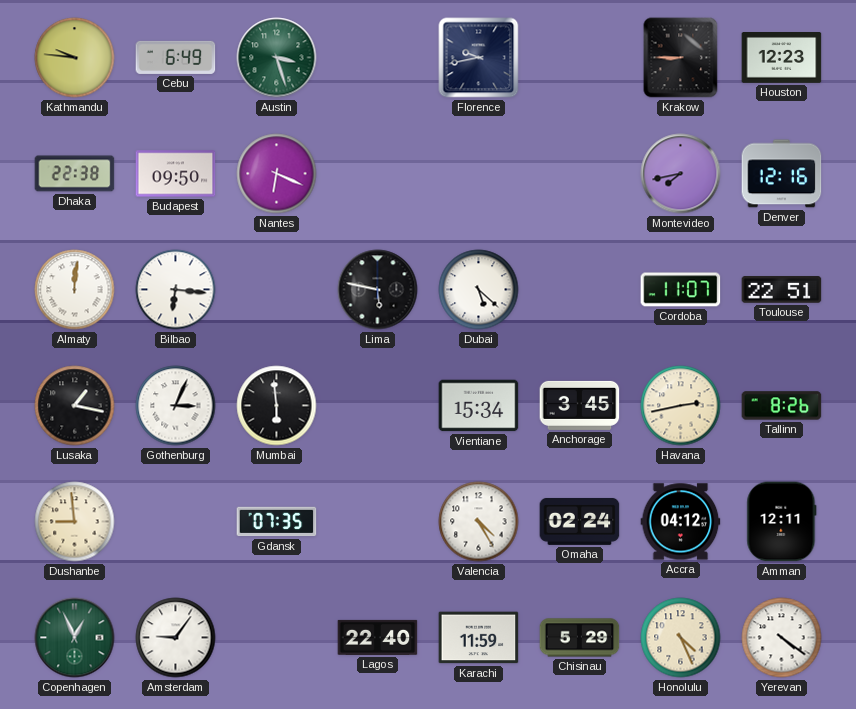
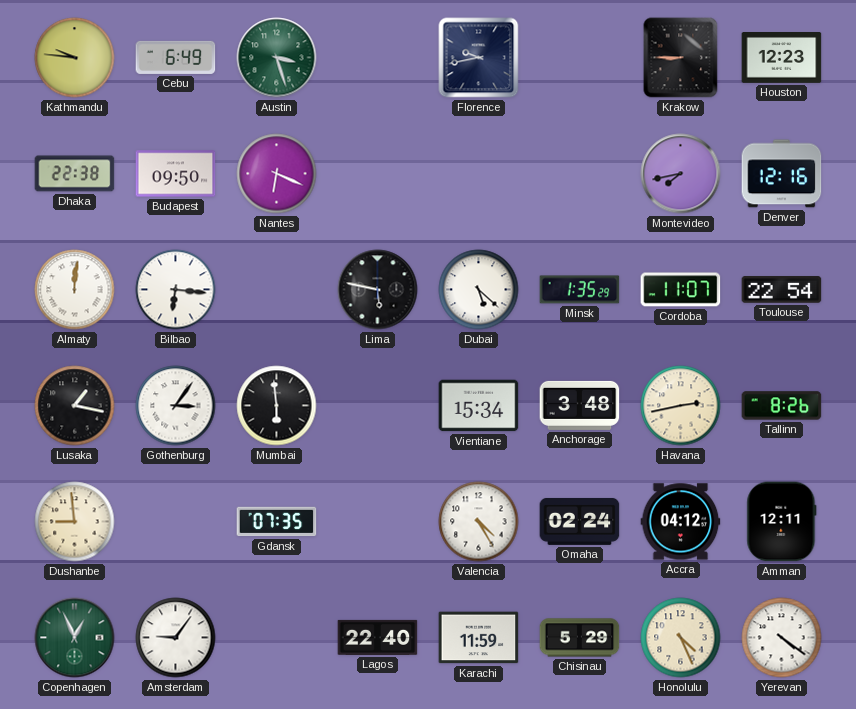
Minsk: none -> 1:35
Toulouse: 22:51 -> 22:54
Gothenburg: 3:04 -> 3:06
Anchorage: 3:45 -> 3:48
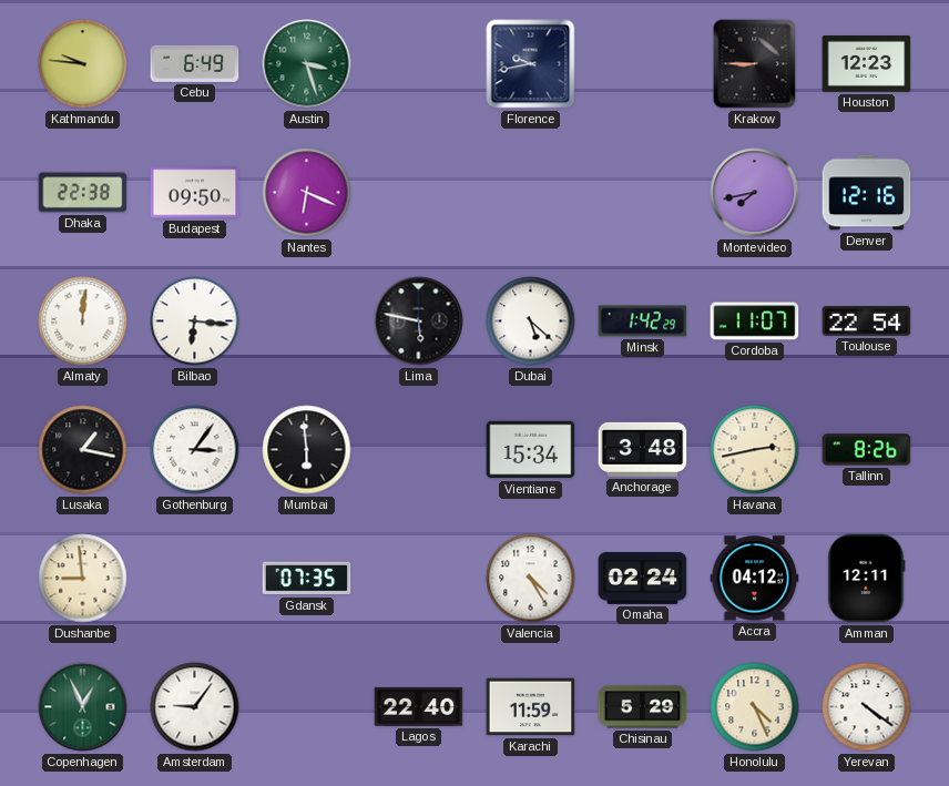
Minsk: 1:35 -> 1:42
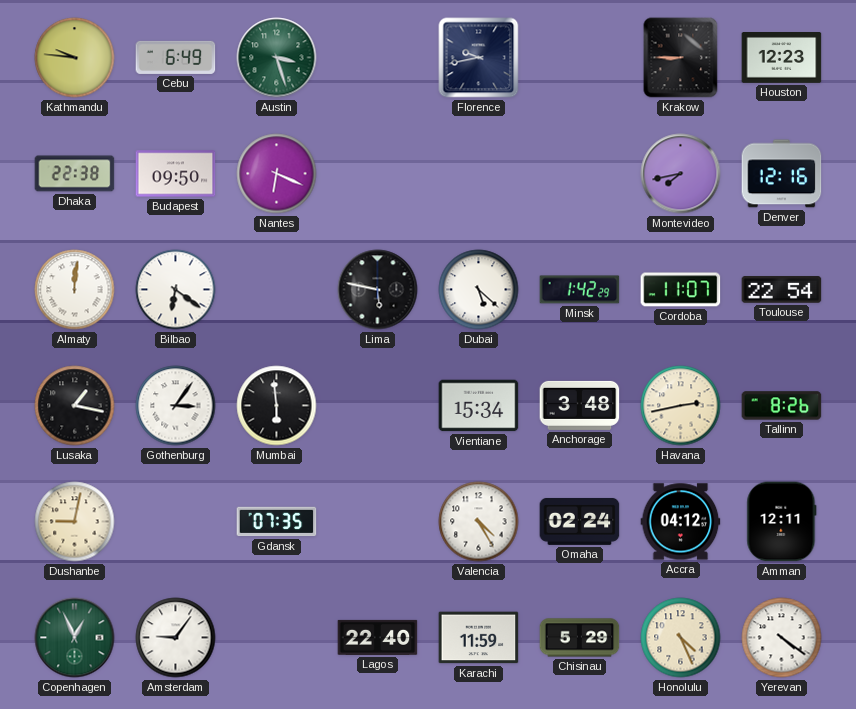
Bilbao: 6:16 -> 6:21
Dushanbe: 8:59 -> 9:02
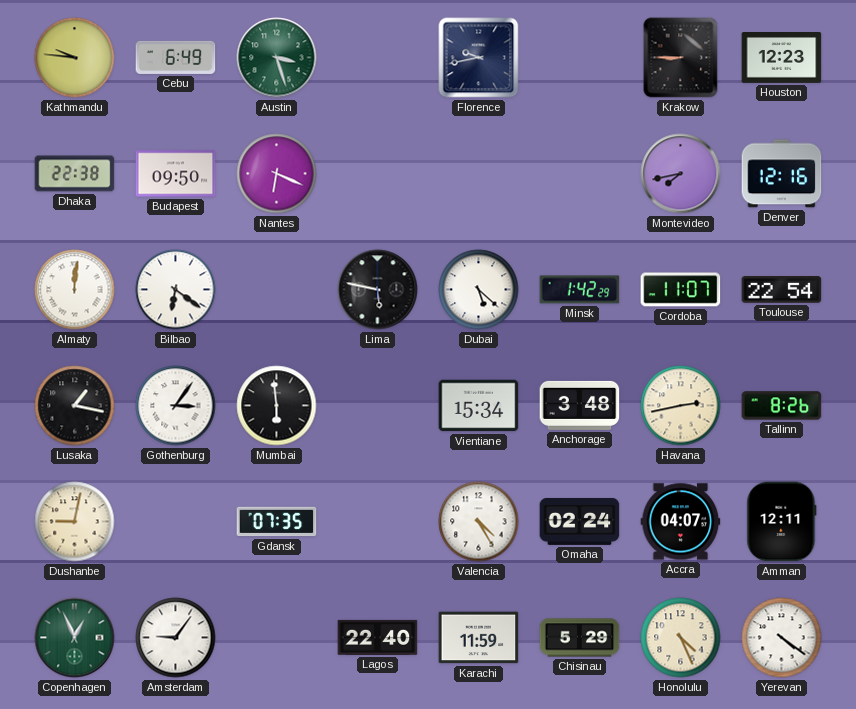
Accra: 04:12 -> 04:07
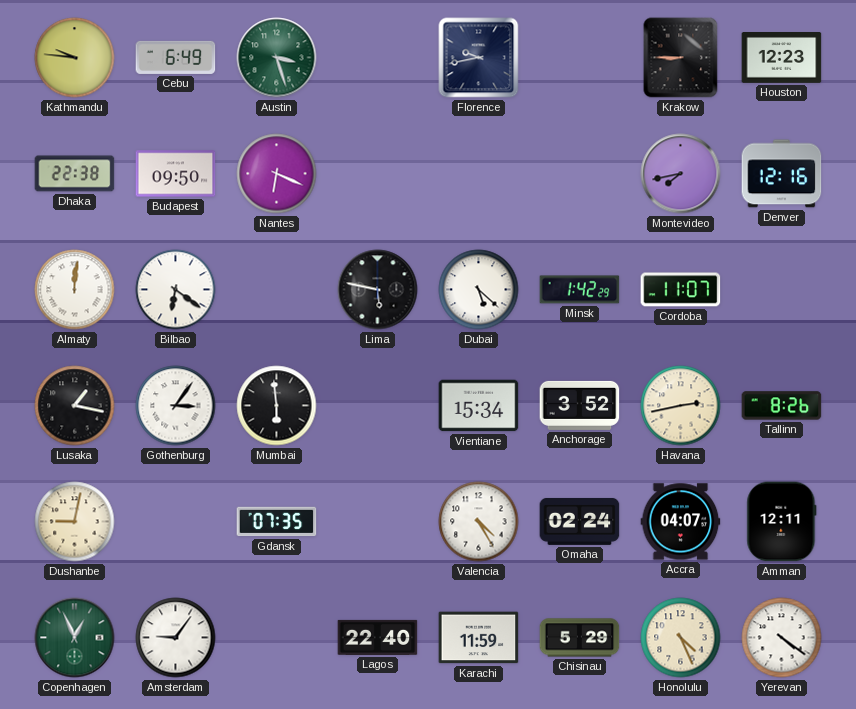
Toulouse: 22:54 -> none
Anchorage: 3:48 -> 3:52
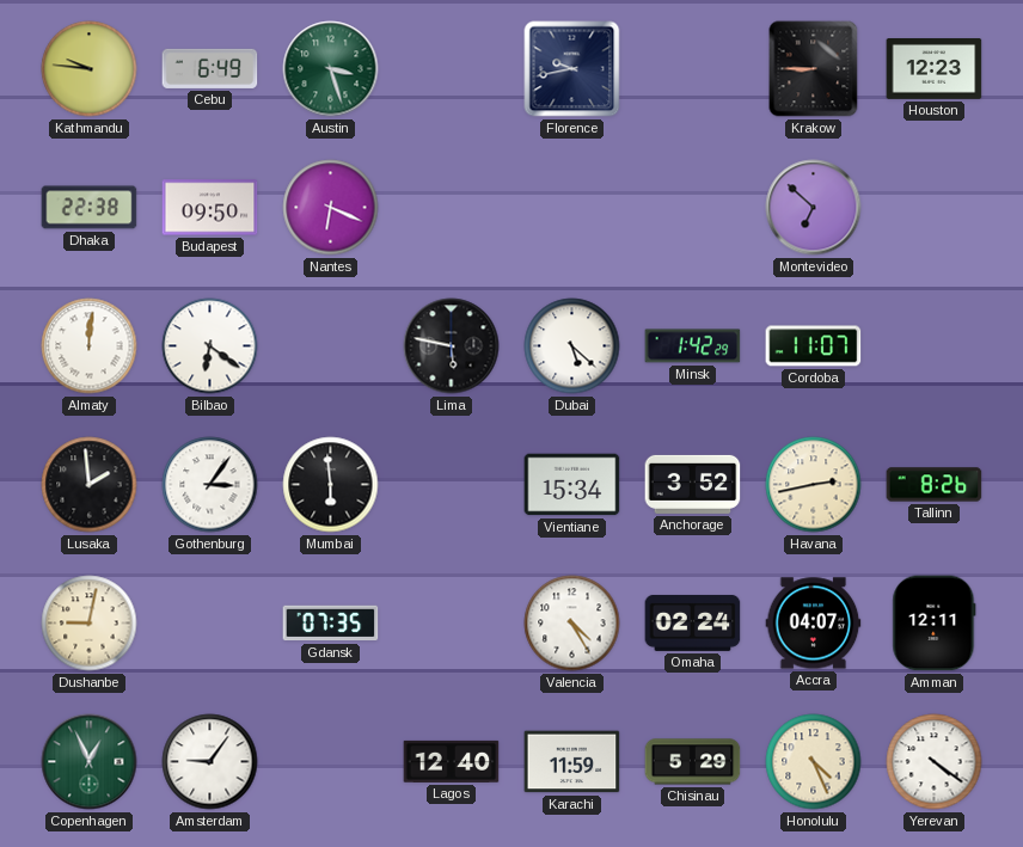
Montevideo: 7:43 -> 6:52
Denver: 12:16 -> none
Lusaka: 1:17 -> 1:59
Lagos: 22:40 -> 12:40
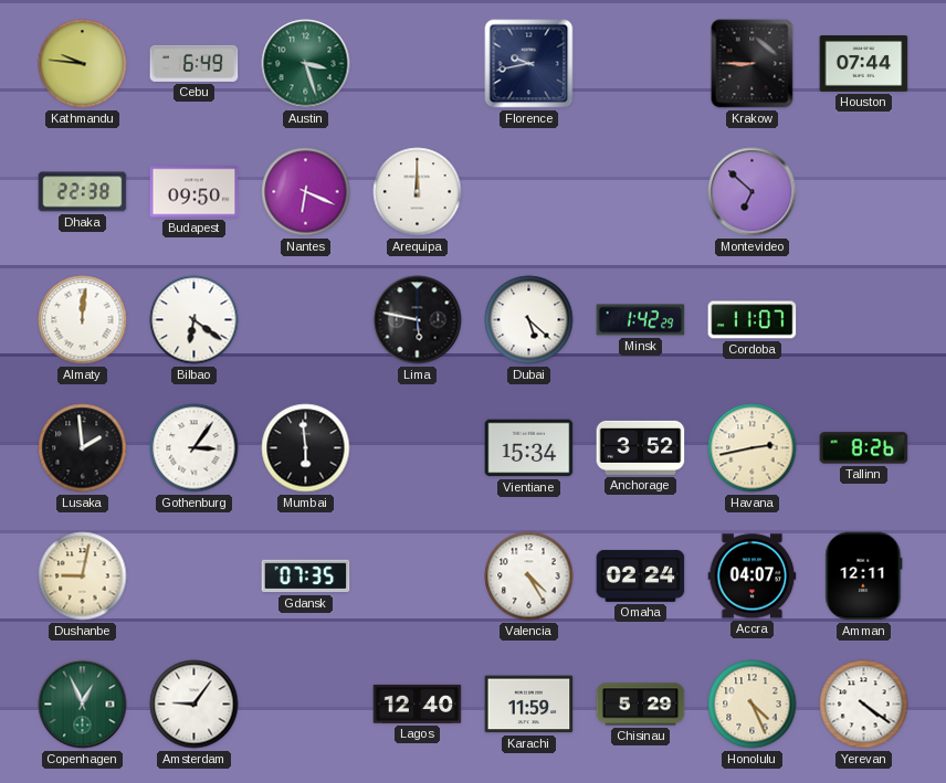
Houston: 12:23 -> 07:44
Arequipa: none -> 12:00
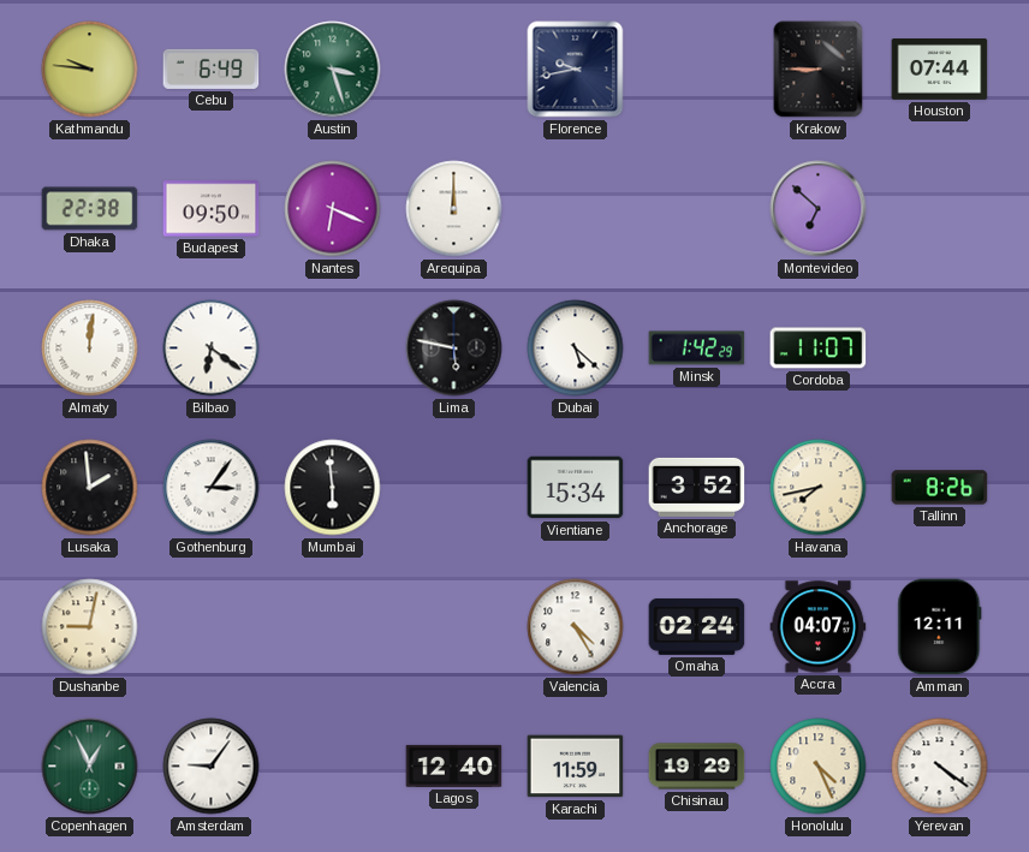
Havana: 2:43 -> 7:43
Gdansk: 07:35 -> none
Chisinau: 5:29 -> 19:29
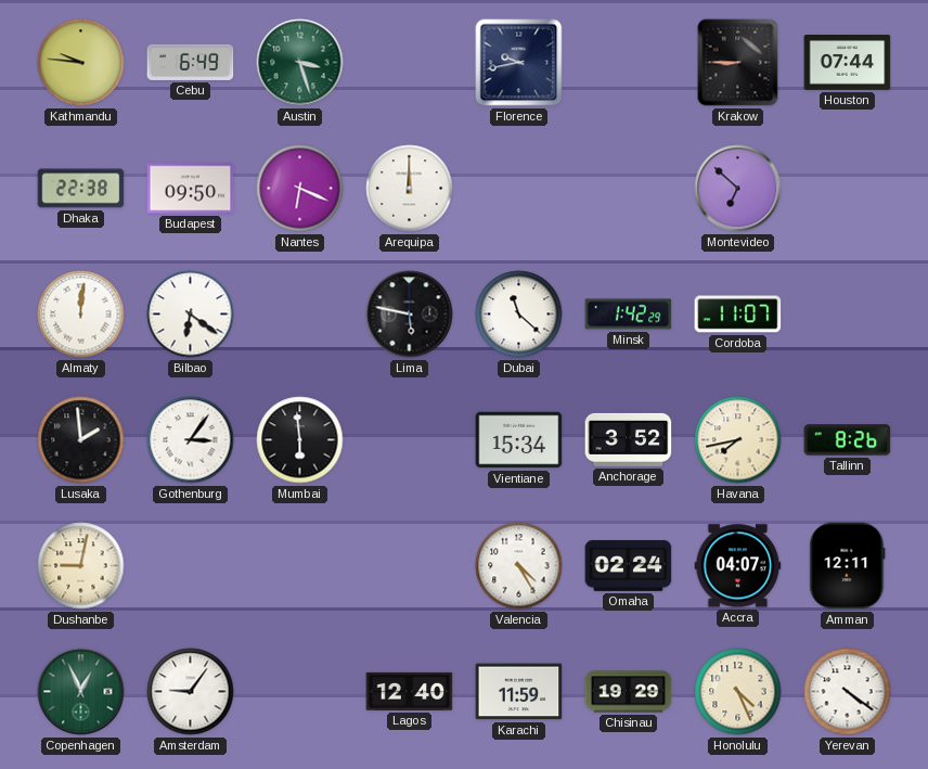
Dubai: 5:22 -> 11:22
